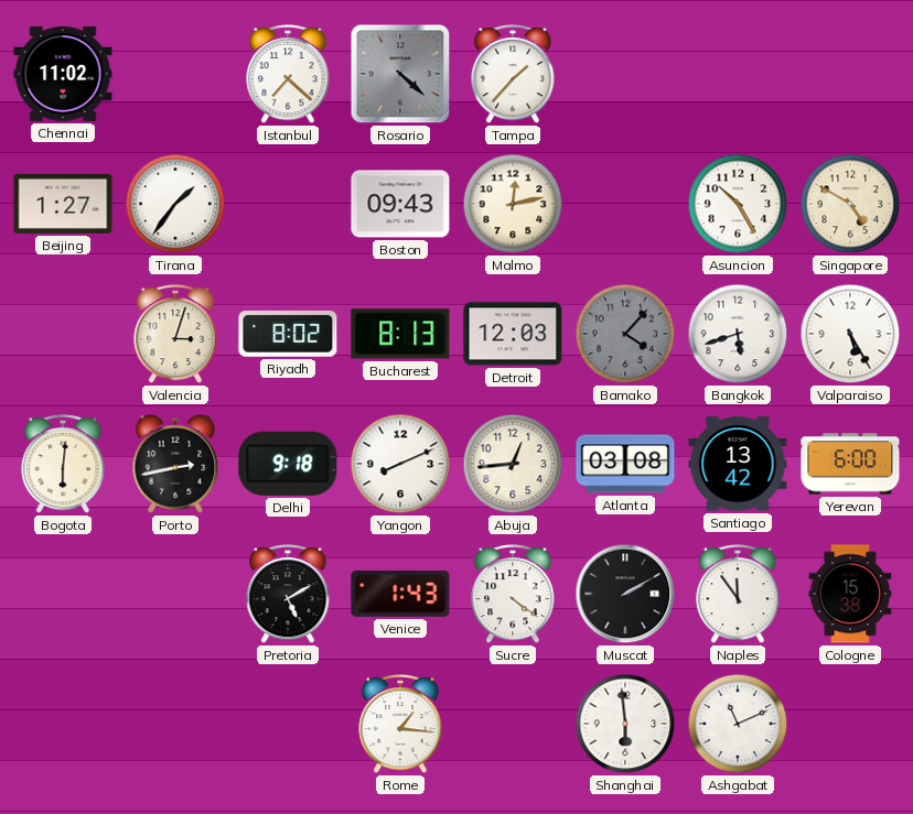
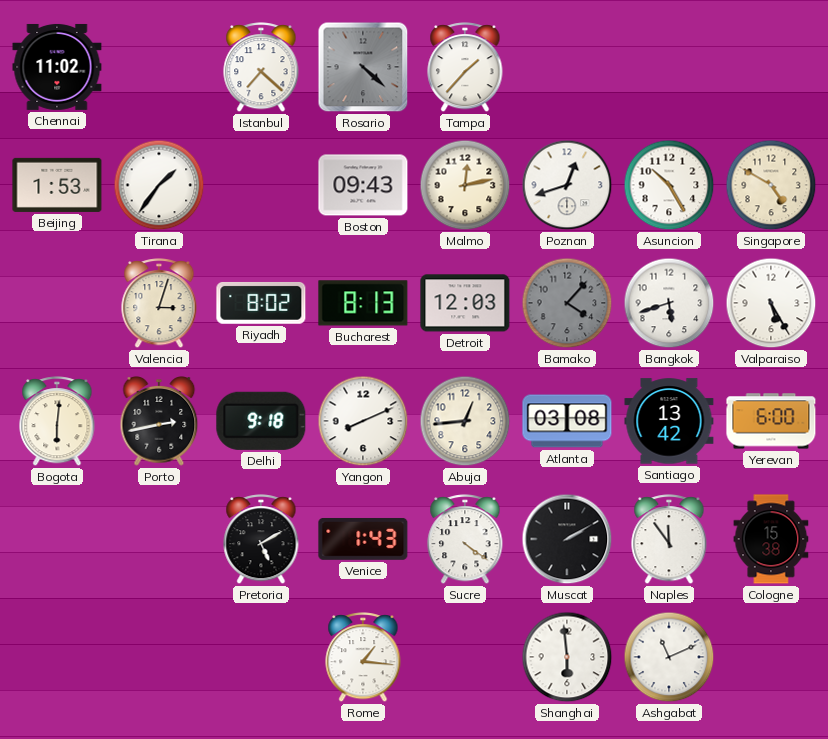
Beijing: 1:27 -> 1:53
Poznan: none -> 12:42
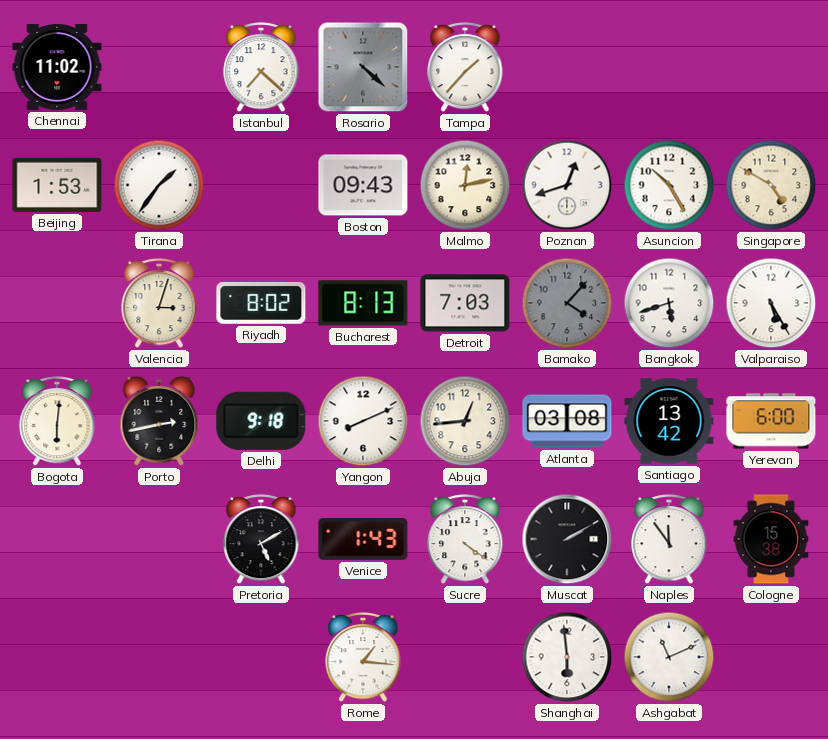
Detroit: 12:03 -> 7:03
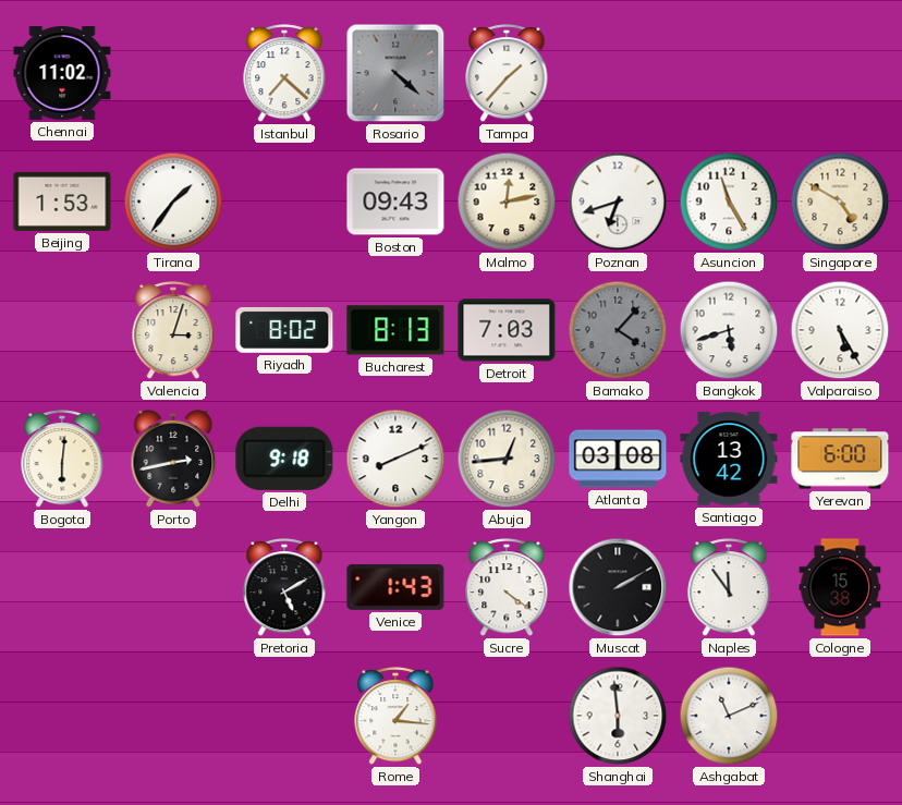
Poznan: 12:42 -> 6:42
Asuncion: 10:25 -> 11:25
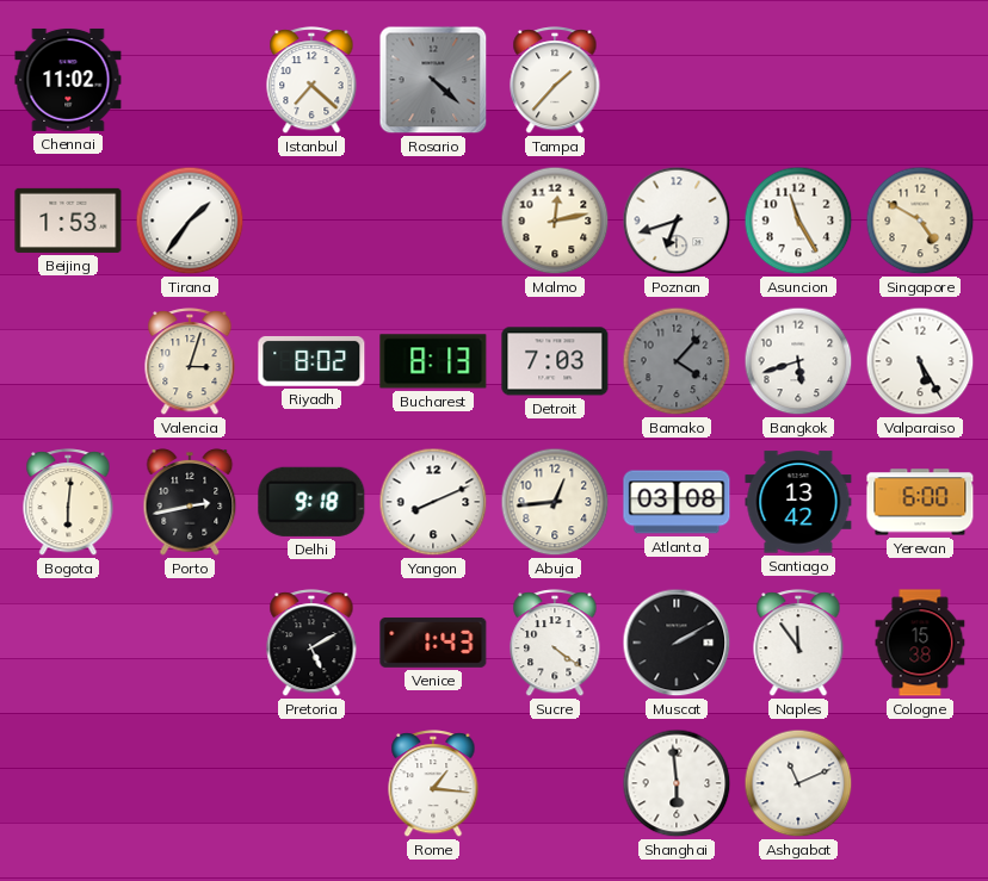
Boston: 09:43 -> none
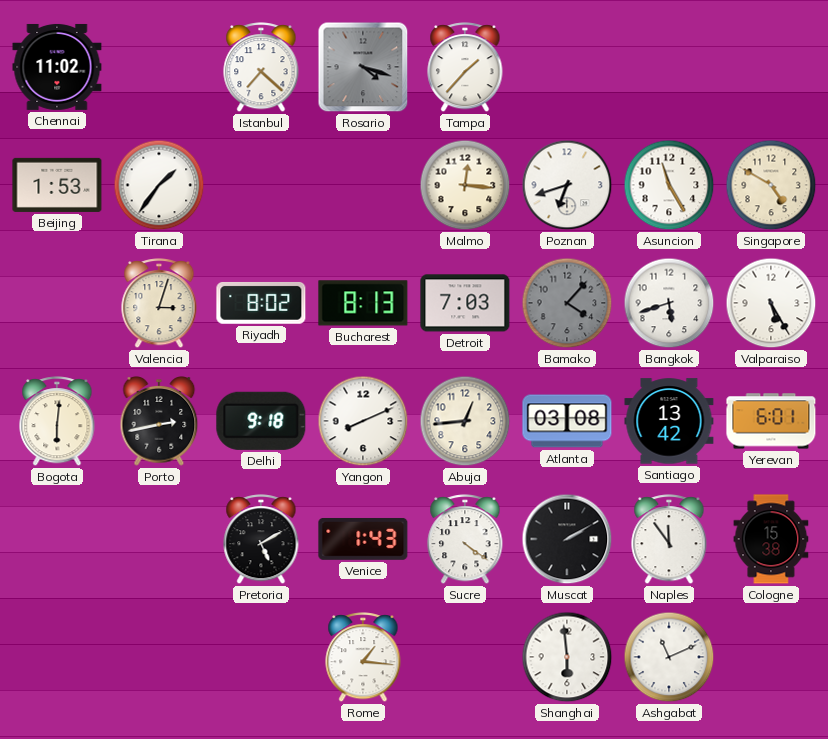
Rosario: 4:22 -> 4:18
Malmo: 12:13 -> 12:16
Yerevan: 6:00 -> 6:01
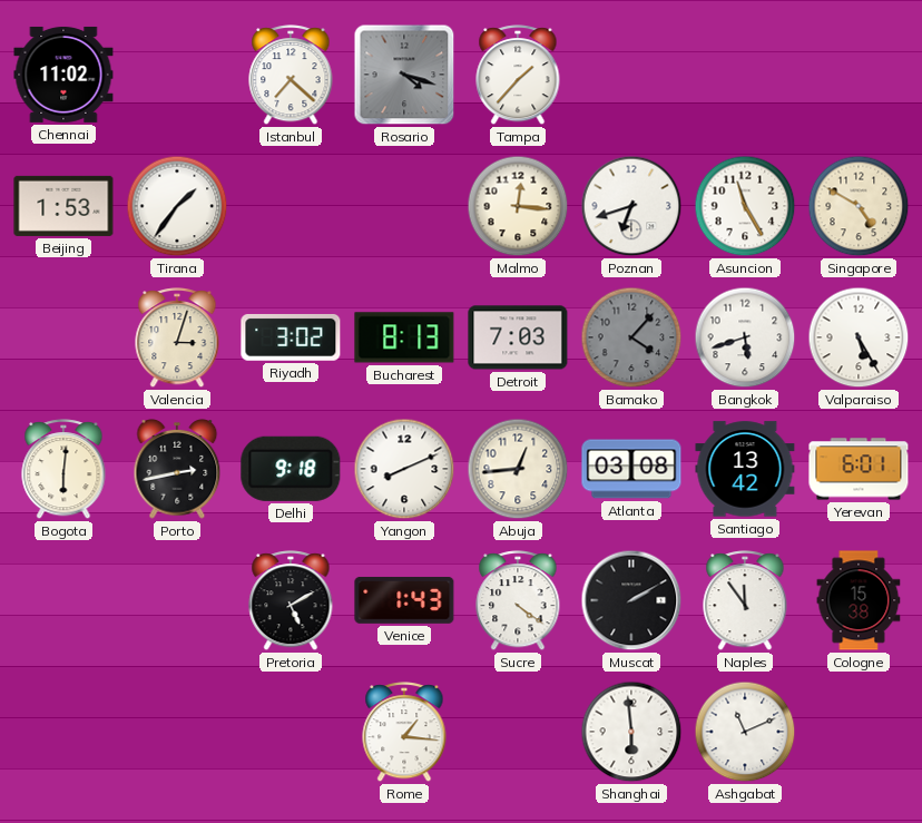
Riyadh: 8:02 -> 3:02
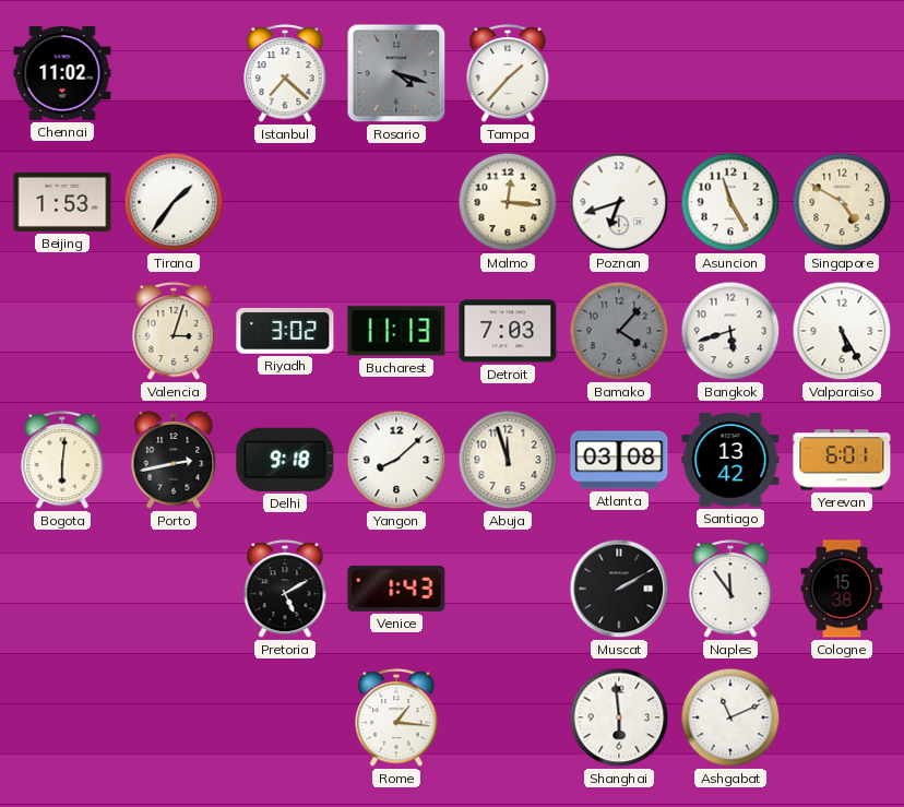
Bucharest: 8:13 -> 11:13
Yangon: 8:11 -> 8:08
Abuja: 12:44 -> 11:57
Sucre: 4:21 -> none
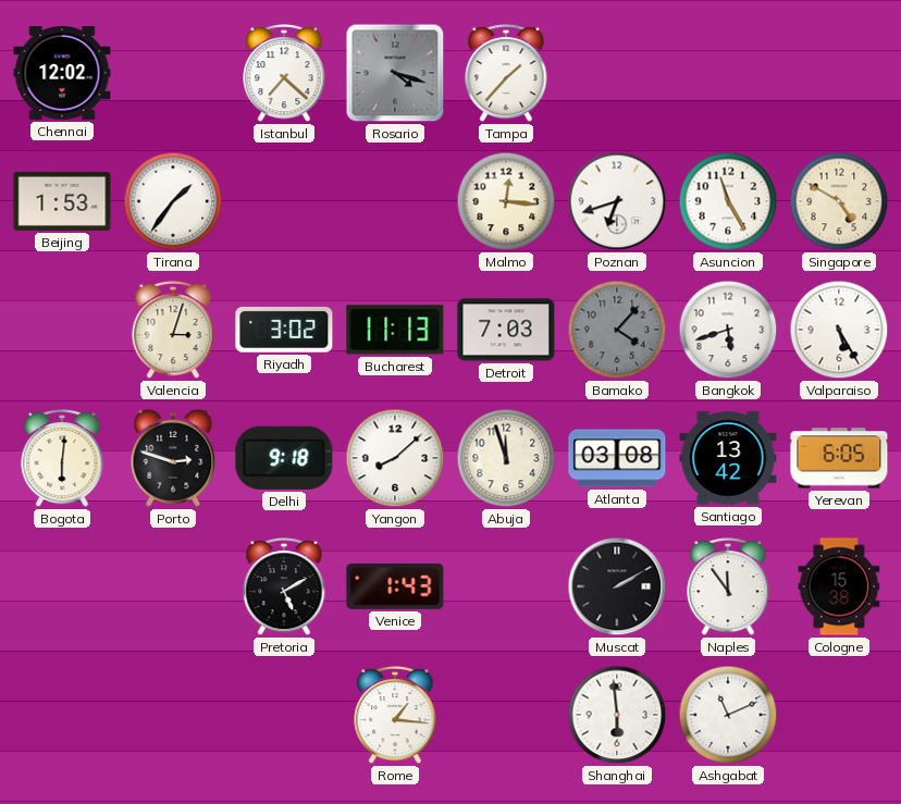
Chennai: 11:02 -> 12:02
Porto: 2:43 -> 2:48
Yerevan: 6:01 -> 6:05
